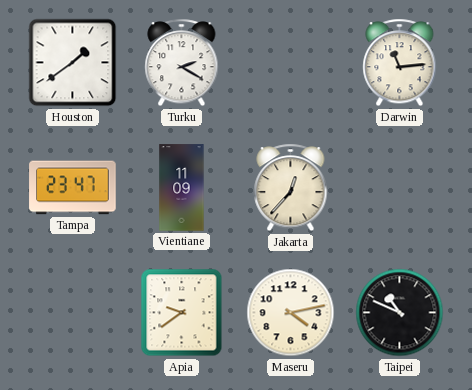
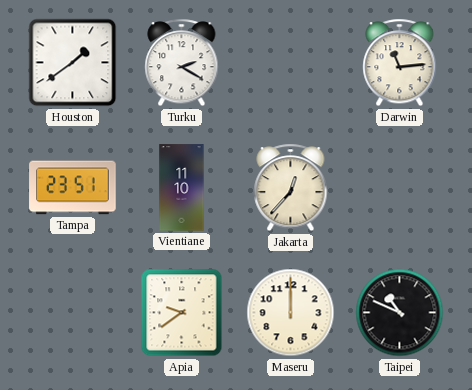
Tampa: 23:47 -> 23:51
Vientiane: 11:09 -> 11:10
Maseru: 4:13 -> 12:00
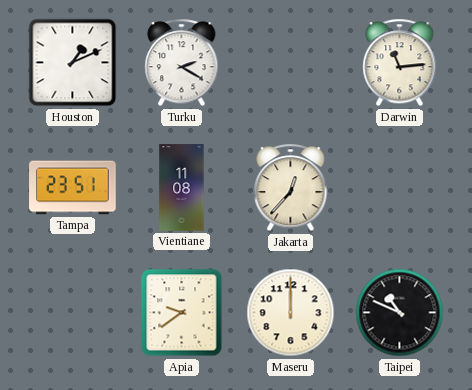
Houston: 1:39 -> 1:11
Vientiane: 11:10 -> 11:08
